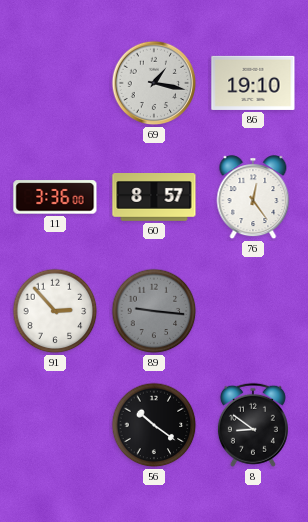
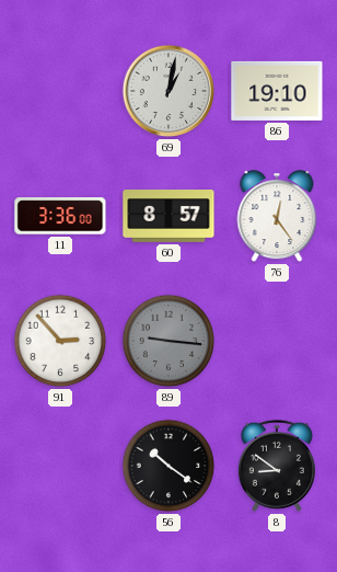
69: 1:17 -> 1:02
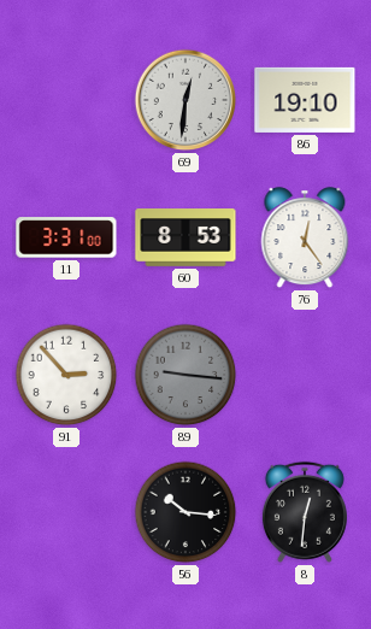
69: 1:02 -> 12:31
11: 3:36 -> 3:31
60: 8:57 -> 8:53
56: 10:21 -> 10:16
8: 8:51 -> 12:31
